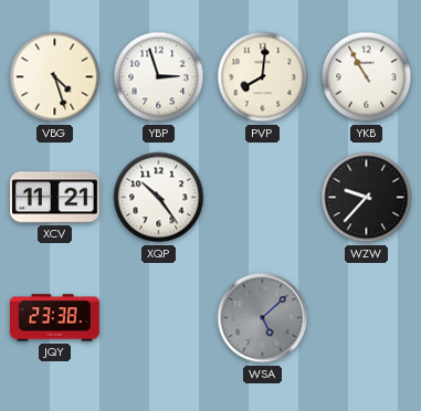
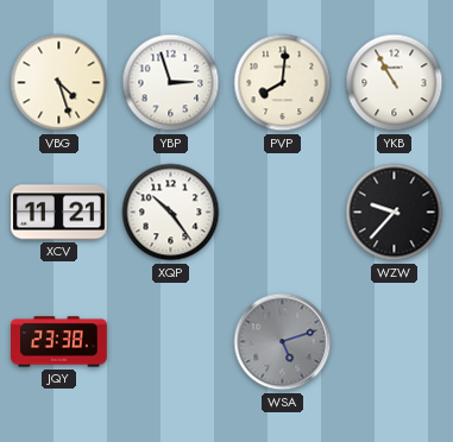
WSA: 5:08 -> 5:12
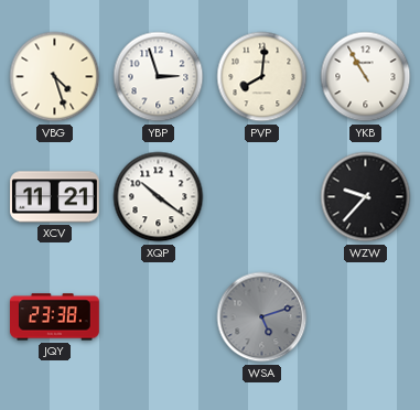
XQP: 10:24 -> 10:21
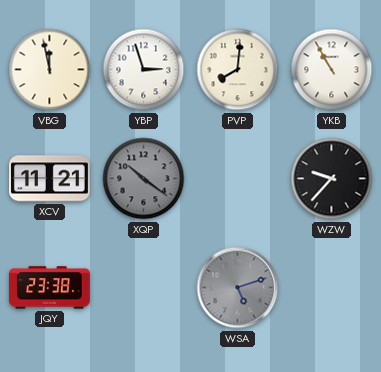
VBG: 4:27 -> 11:58
XQP dial: white -> grey
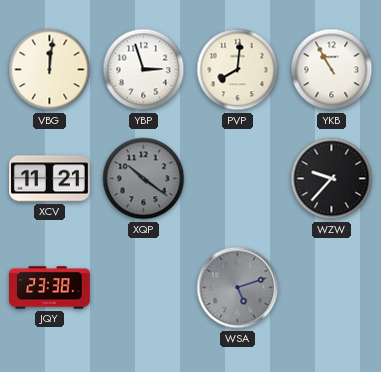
VBG: 11:58 -> 12:01
